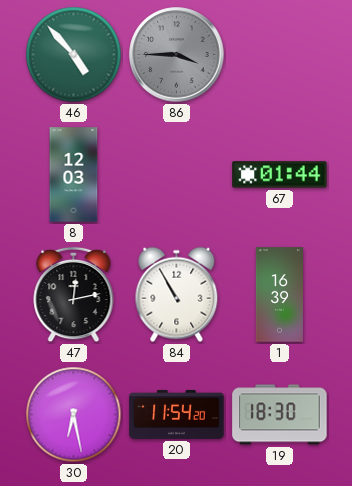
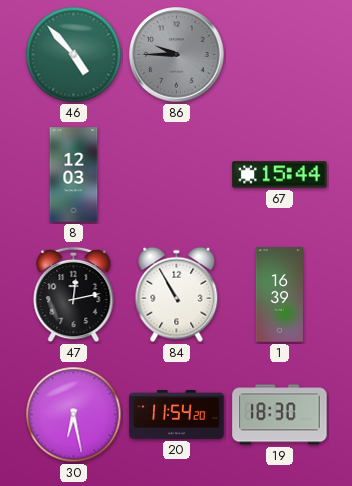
86: 3:45 -> 9:45
67: 01:44 -> 15:44
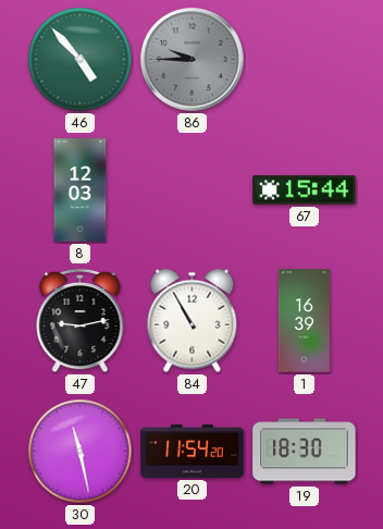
47: 12:13 -> 9:13
30: 6:28 -> 11:28
